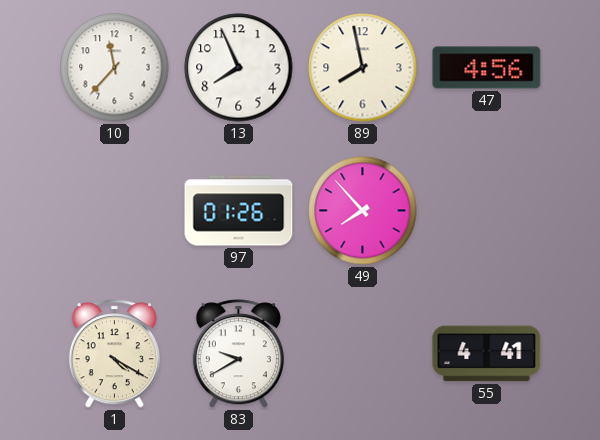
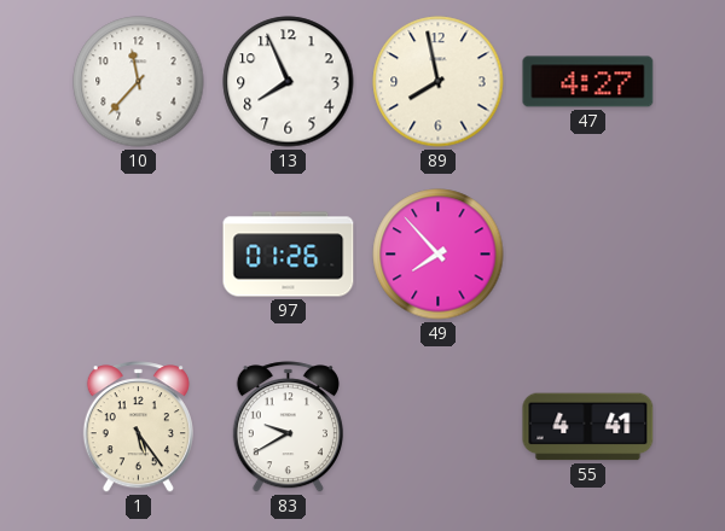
47: 4:56 -> 4:27
1: 4:20 -> 5:24
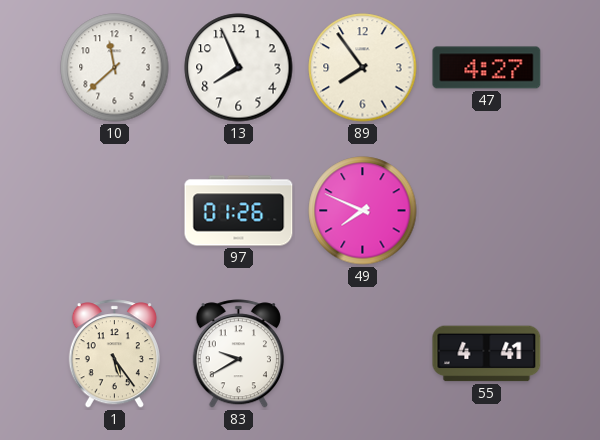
10: 11:37 -> 11:38
89: 7:58 -> 7:54
49: 7:53 -> 7:49
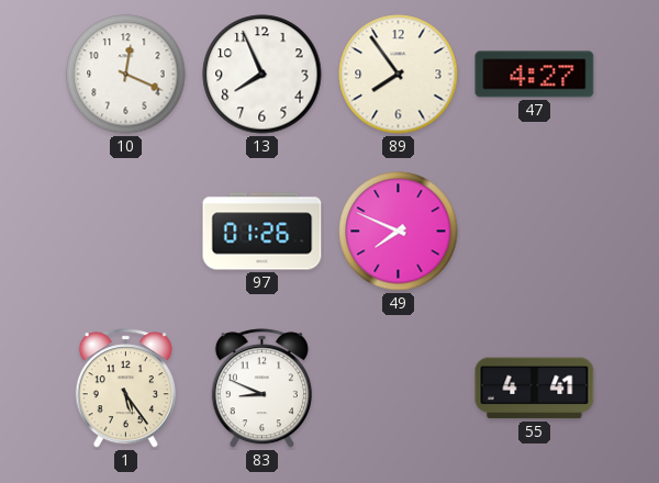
10: 11:38 -> 12:19
83: 9:40 -> 8:49
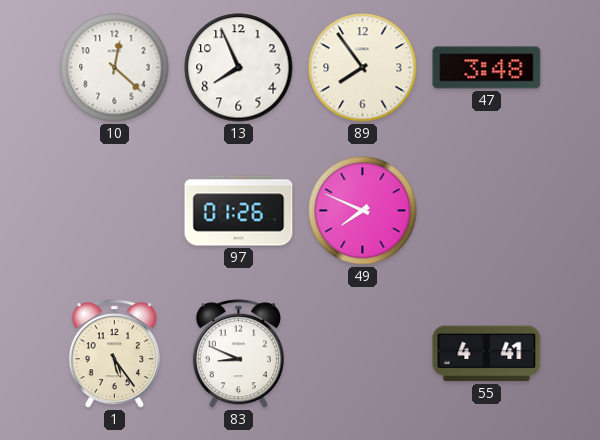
10: 12:19 -> 12:22
47: 4:27 -> 3:48
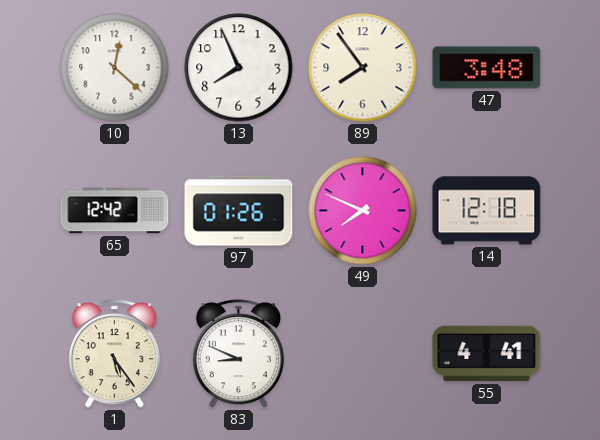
65: none -> 12:42
14: none -> 12:18
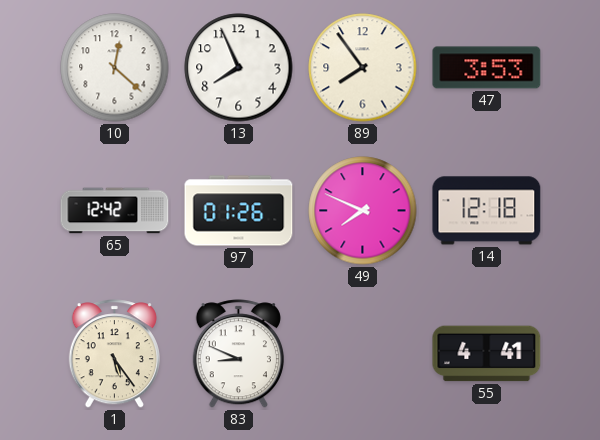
47: 3:48 -> 3:53
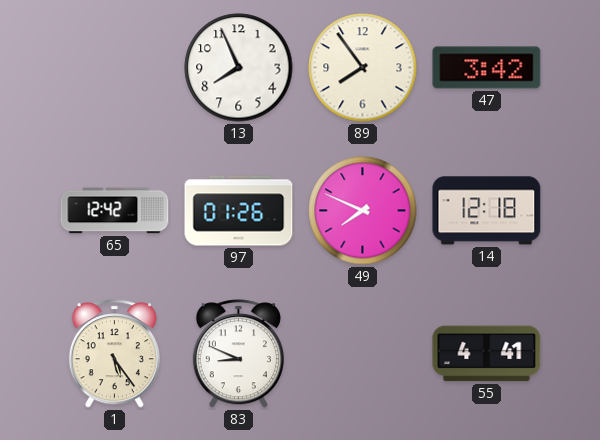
10: 12:22 -> none
47: 3:53 -> 3:42
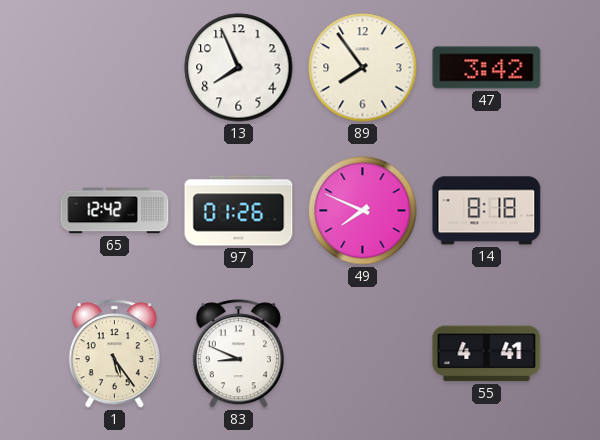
14: 12:18 -> 8:18
